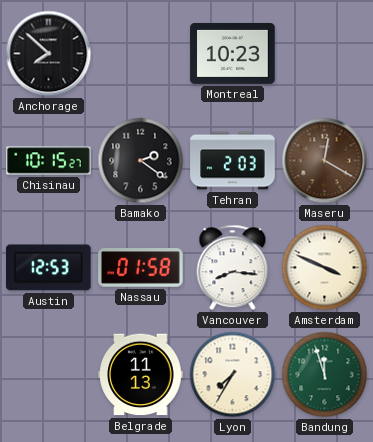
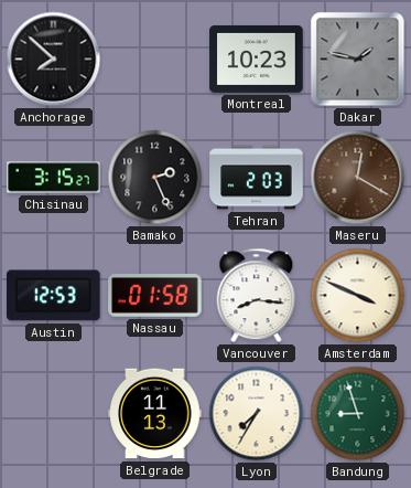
Dakar: none -> 1:47
Chisinau: 10:15 -> 3:15
Bamako: 2:21 -> 2:26
Bandung: 11:57 -> 8:57
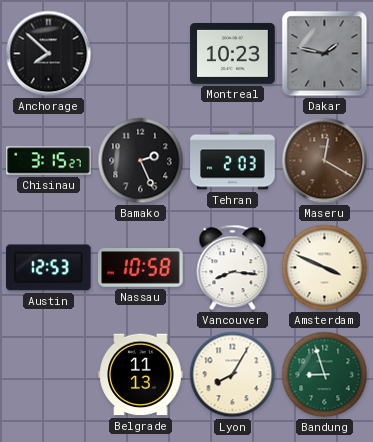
Nassau: 01:58 -> 10:58
Lyon: 7:35 -> 8:05
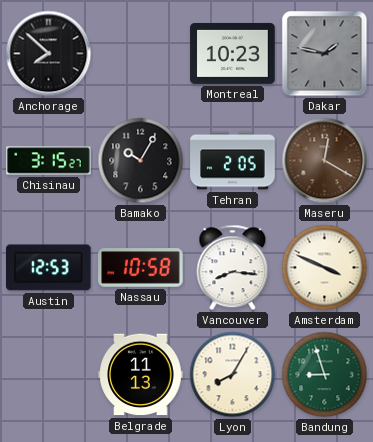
Bamako: 2:26 -> 10:05
Tehran: 2:03 -> 2:05
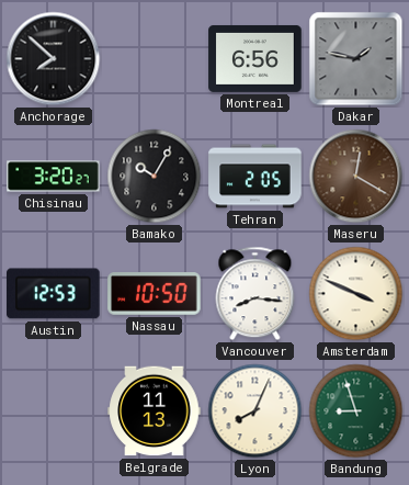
Montreal: 10:23 -> 6:56
Chisinau: 3:15 -> 3:20
Nassau: 10:58 -> 10:50
Lyon: 8:05 -> 8:04
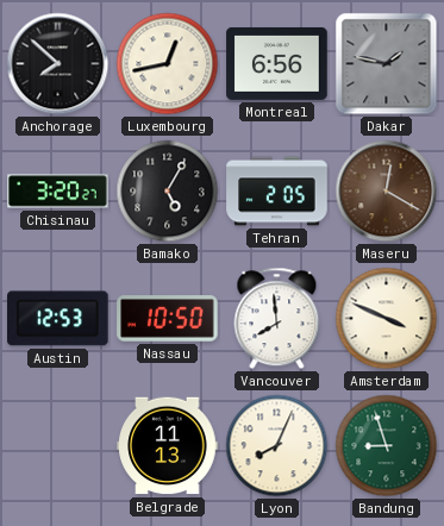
Luxembourg: none -> 12:43
Bamako: 10:05 -> 5:05
Vancouver: 8:16 -> 7:59
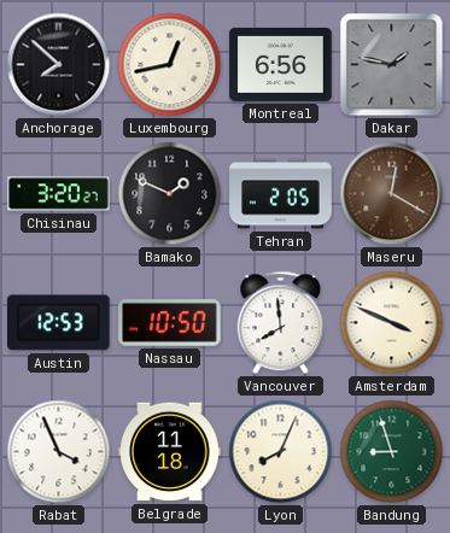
Bamako: 5:05 -> 1:49
Rabat: none -> 3:56
Belgrade: 11:13 -> 11:18
